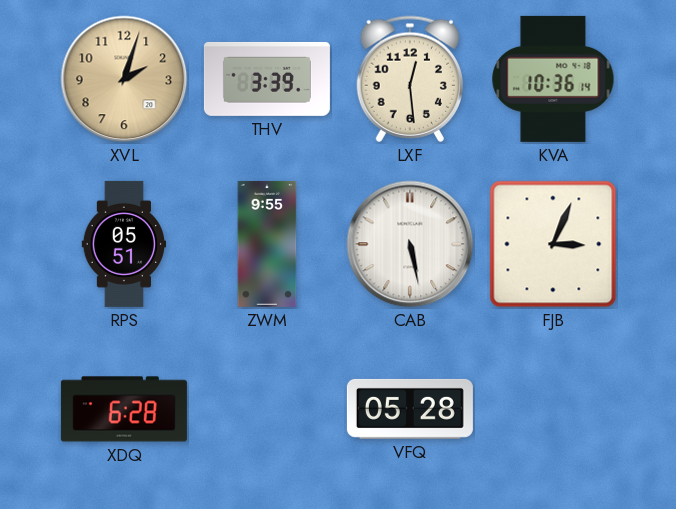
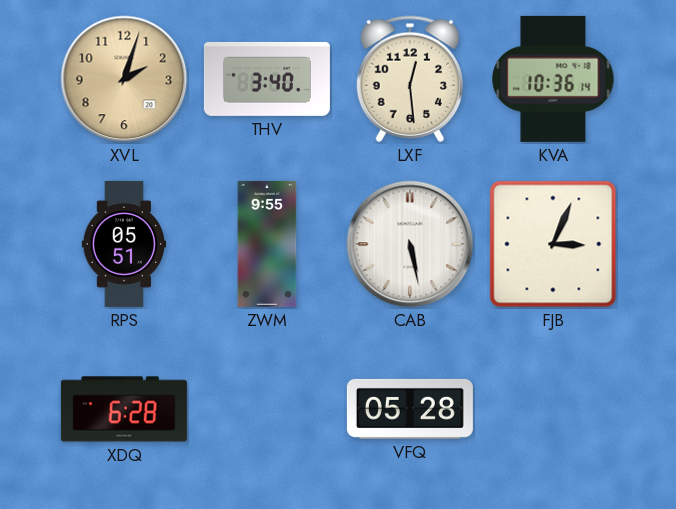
THV: 3:39 -> 3:40
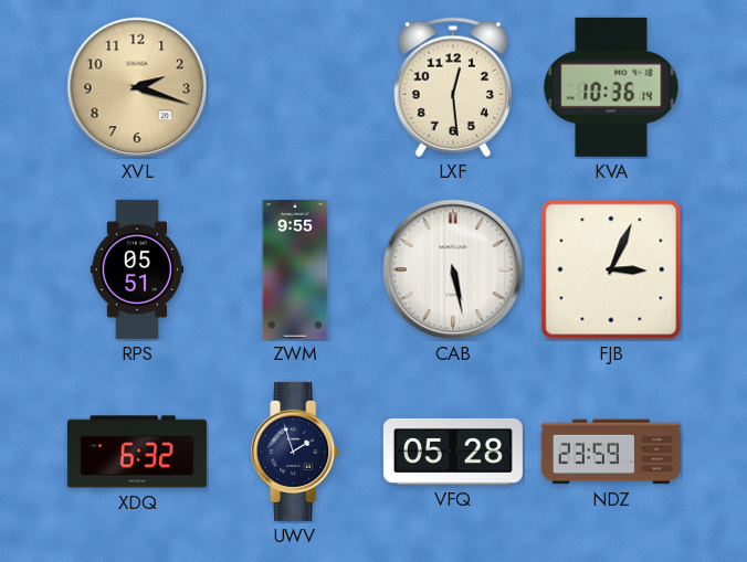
XVL: 2:03 -> 2:18
THV: 3:40 -> none
XDQ: 6:28 -> 6:32
UWV: none -> 1:57
NDZ: none -> 23:59
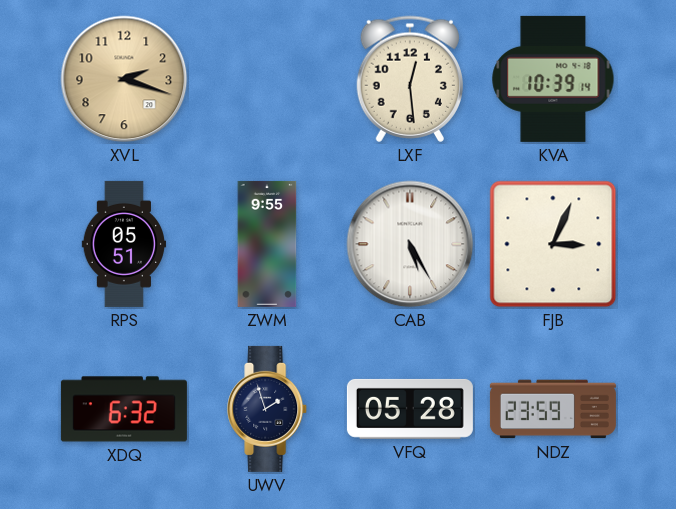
KVA: 10:36 -> 10:39
CAB: 5:28 -> 5:25
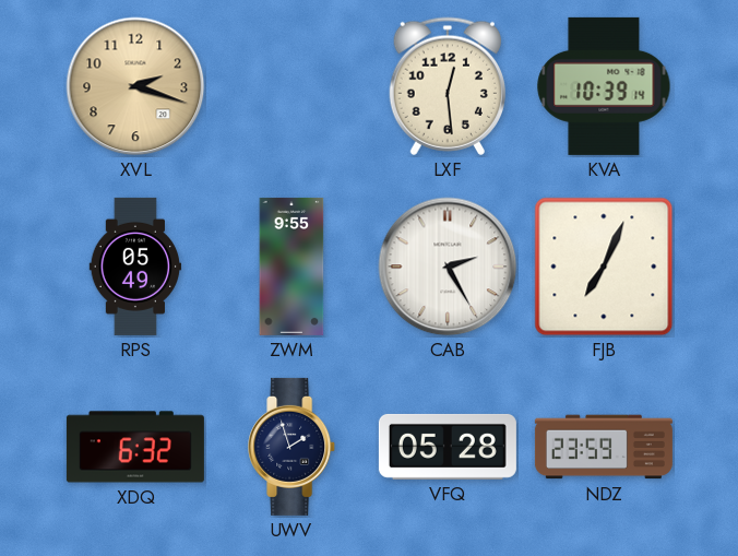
RPS: 05:51 -> 05:49
CAB: 5:25 -> 2:25
FJB: 3:04 -> 7:04
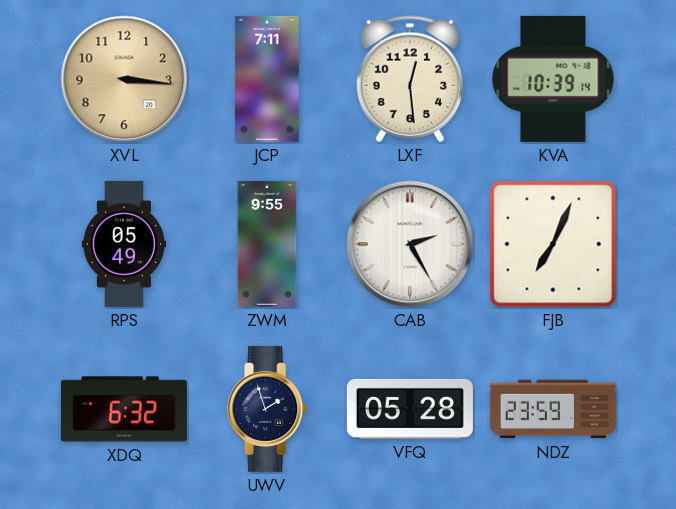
XVL: 2:18 -> 3:16
JCP: none -> 7:11
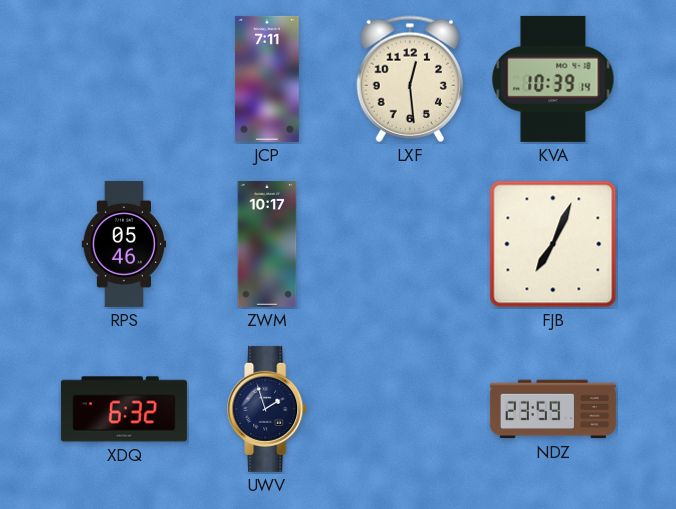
XVL: 3:16 -> none
RPS: 05:49 -> 05:46
ZWM: 9:55 -> 10:17
CAB: 2:25 -> none
VFQ: 05:28 -> none
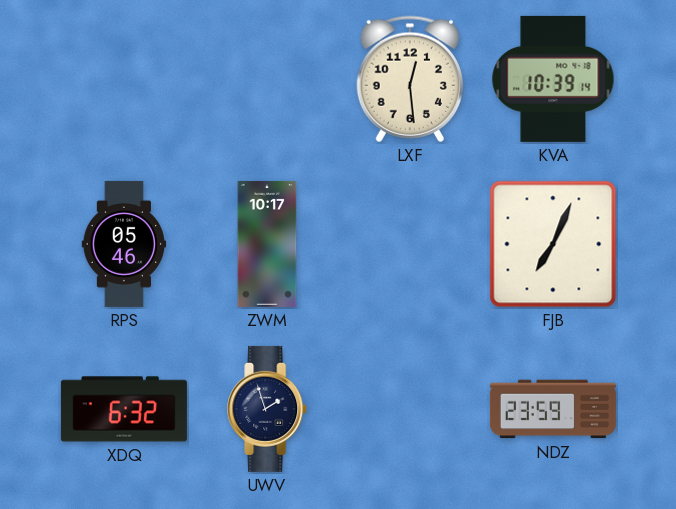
JCP: 7:11 -> none
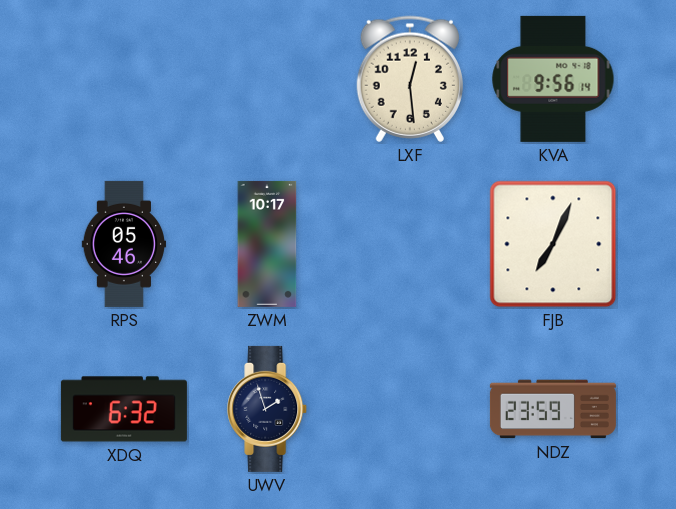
KVA: 10:39 -> 9:56
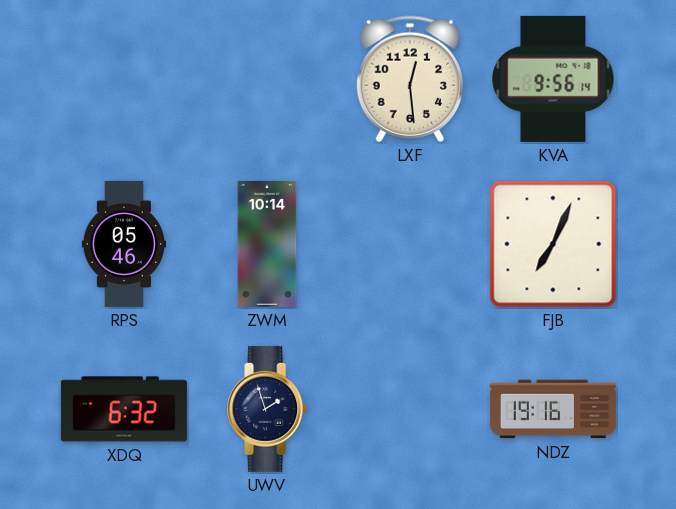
ZWM: 10:17 -> 10:14
NDZ: 23:59 -> 19:16
